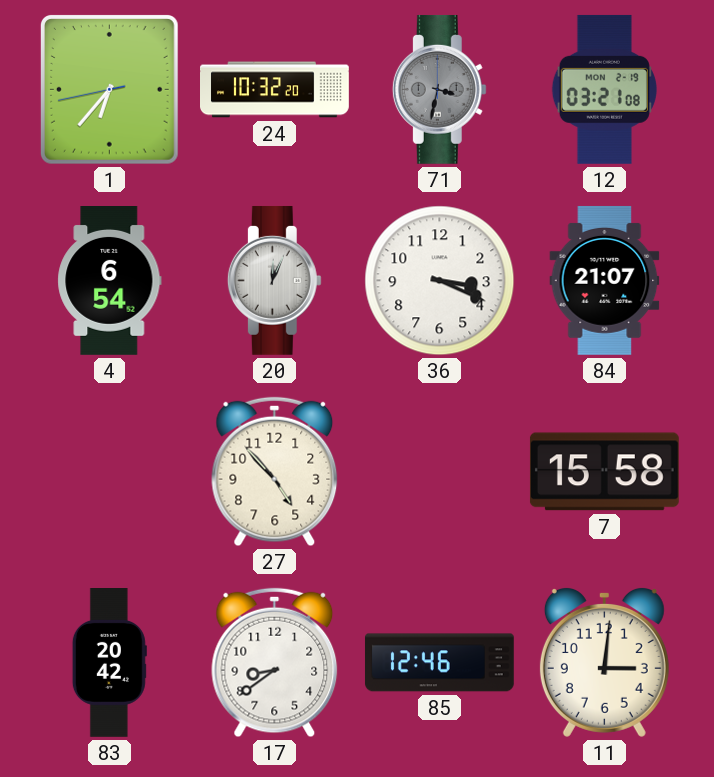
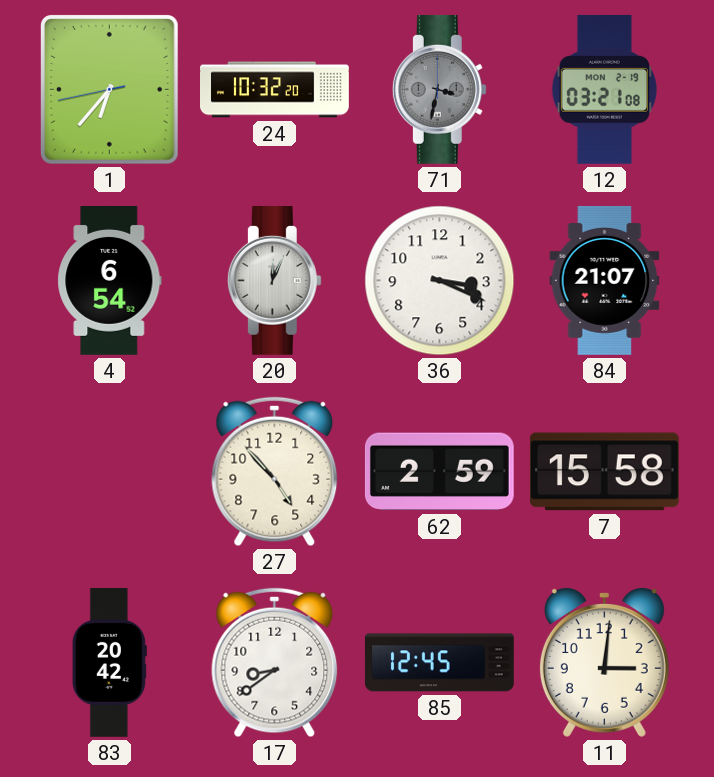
62: none -> 2:59
85: 12:46 -> 12:45
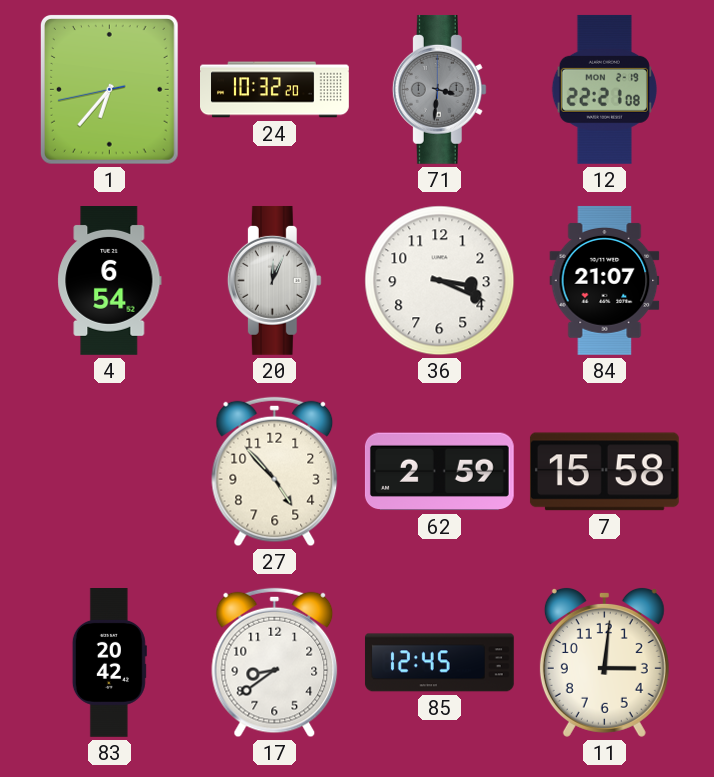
71: 3:32 -> 3:31
12: 03:21 -> 22:21
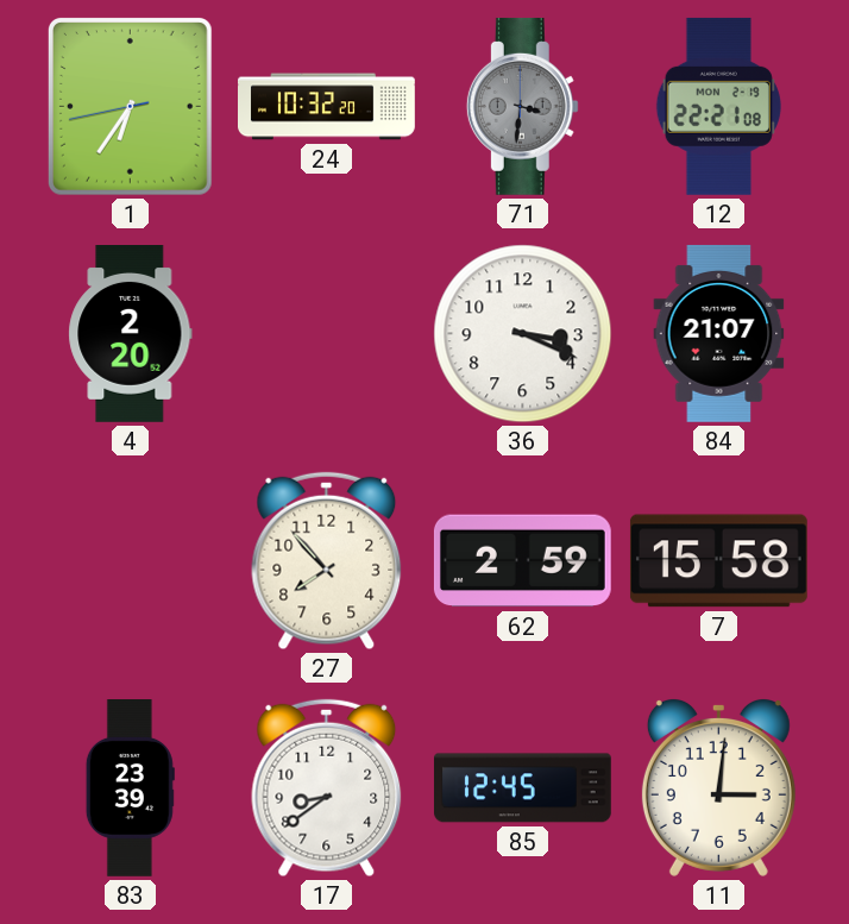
1: 6:36 -> 6:35
4: 6:54 -> 2:20
20: 12:04 -> none
27: 4:53 -> 7:53
83: 20:42 -> 23:39
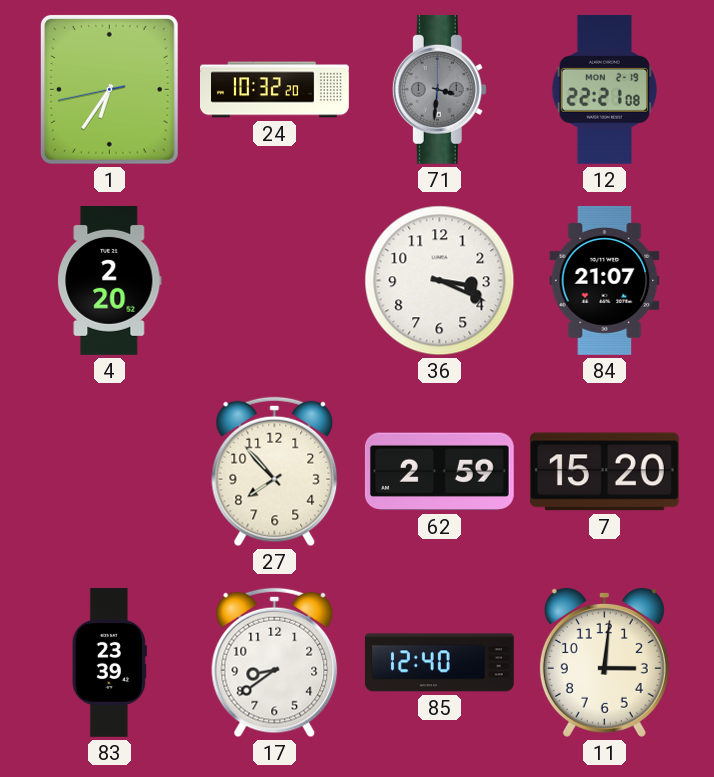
7: 15:58 -> 15:20
85: 12:45 -> 12:40
